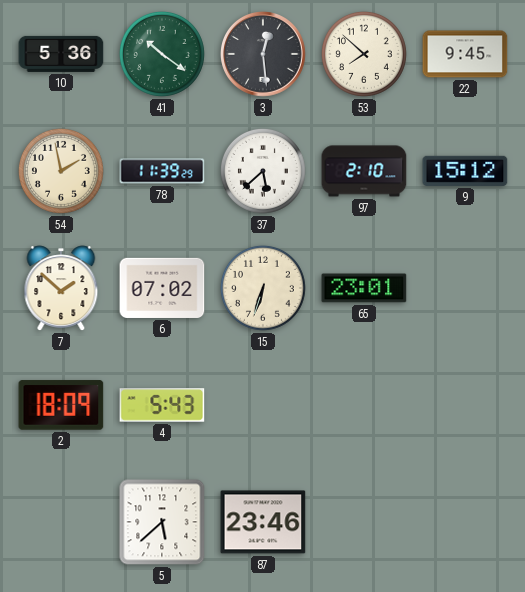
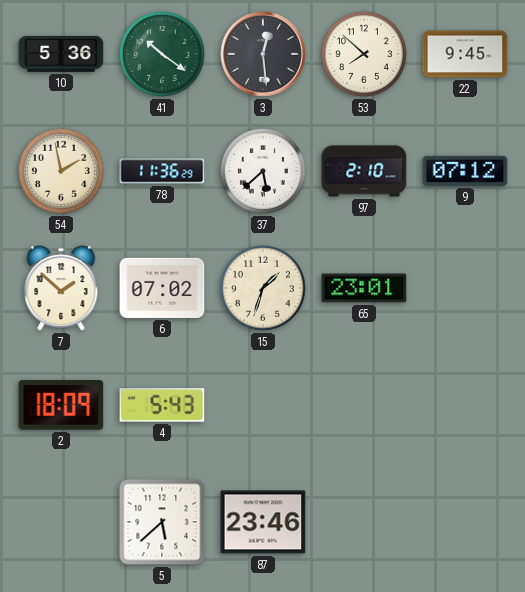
78: 11:39 -> 11:36
9: 15:12 -> 07:12
15: 6:33 -> 1:33
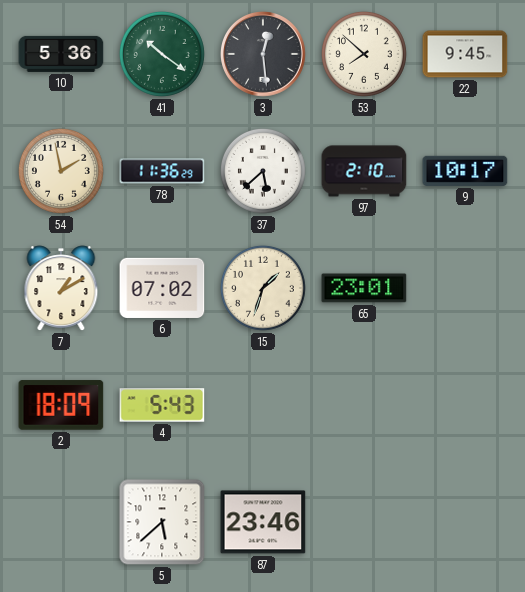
9: 07:12 -> 10:17
7: 1:52 -> 1:10
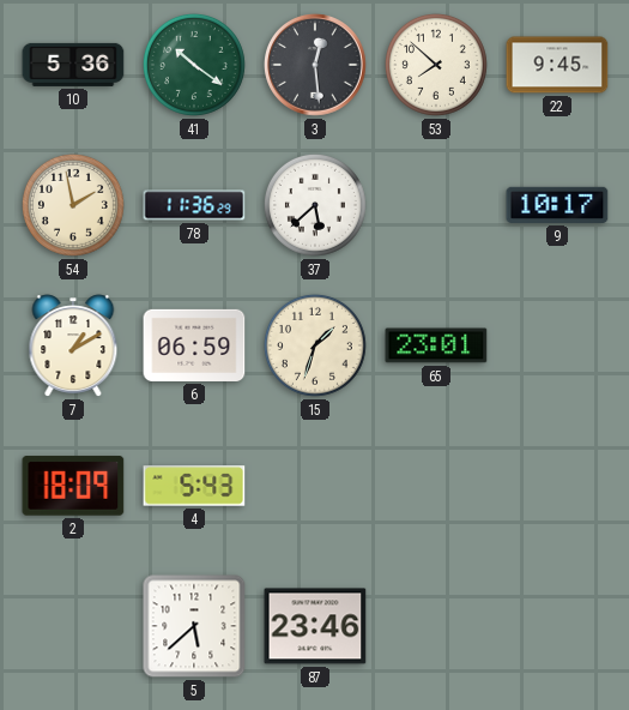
97: 2:10 -> none
6: 07:02 -> 06:59
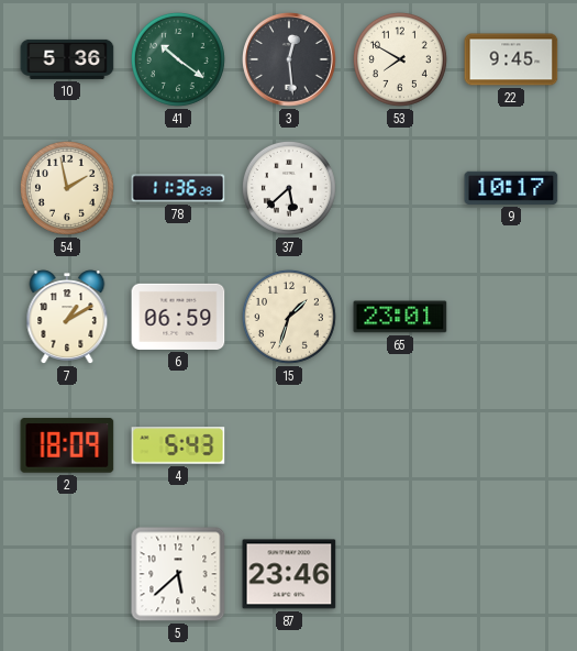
53: 7:52 -> 7:50
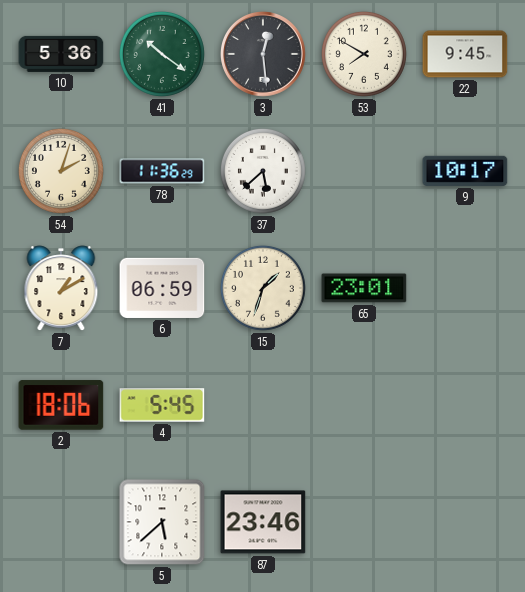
54: 1:58 -> 2:03
2: 18:09 -> 18:06
4: 5:43 -> 5:45
